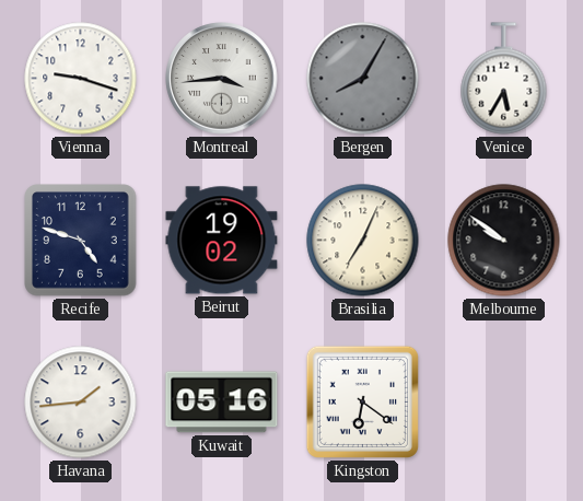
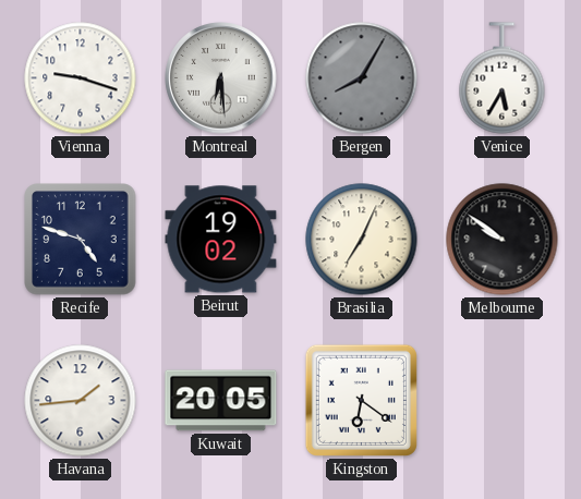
Montreal: 3:44 -> 6:29
Kuwait: 05:16 -> 20:05
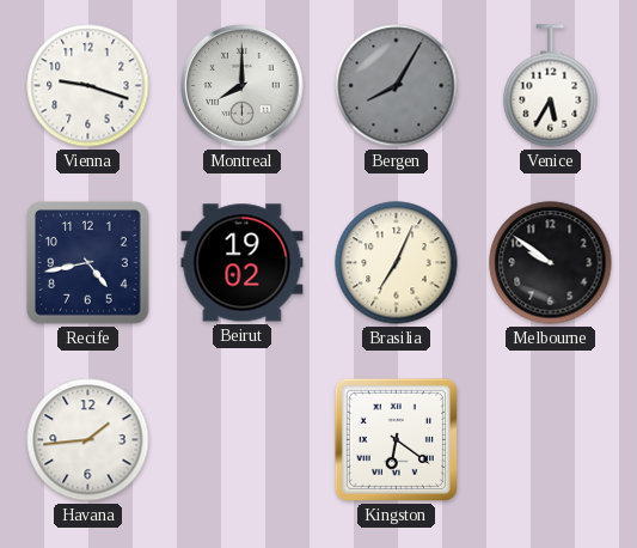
Montreal: 6:29 -> 8:00
Recife: 4:48 -> 4:43
Kuwait: 20:05 -> none
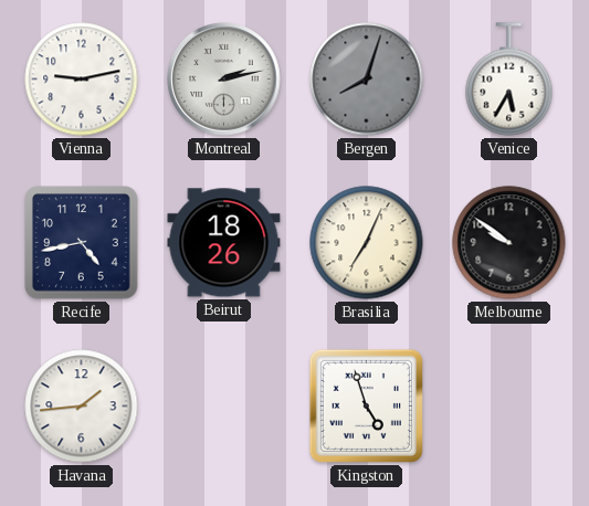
Vienna: 9:18 -> 9:13
Montreal: 8:00 -> 2:13
Bergen: 8:05 -> 8:03
Beirut: 19:02 -> 18:26
Kingston: 6:21 -> 4:57
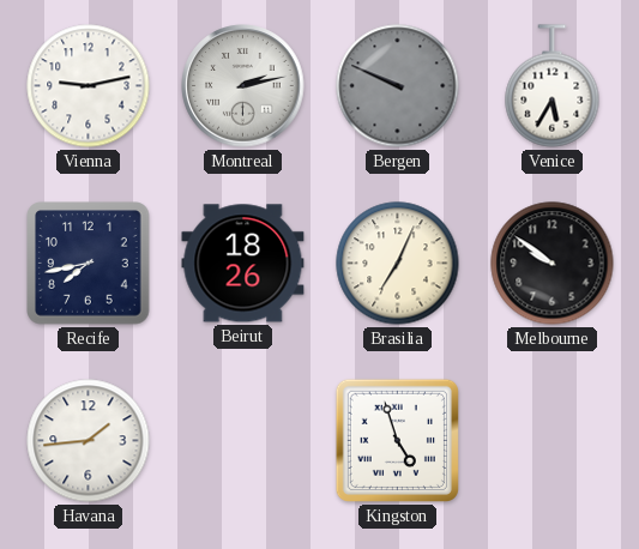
Bergen: 8:03 -> 9:49
Recife: 4:43 -> 7:43
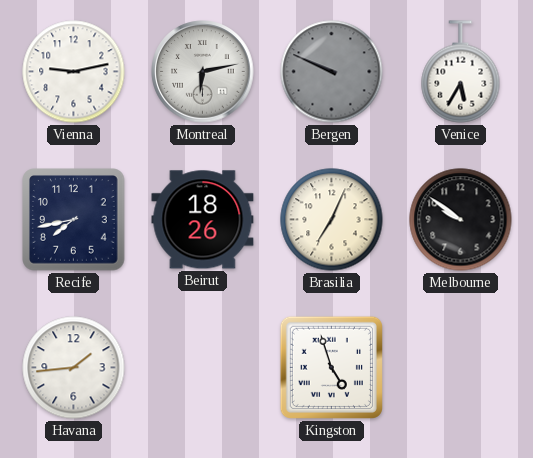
Montreal: 2:13 -> 6:13
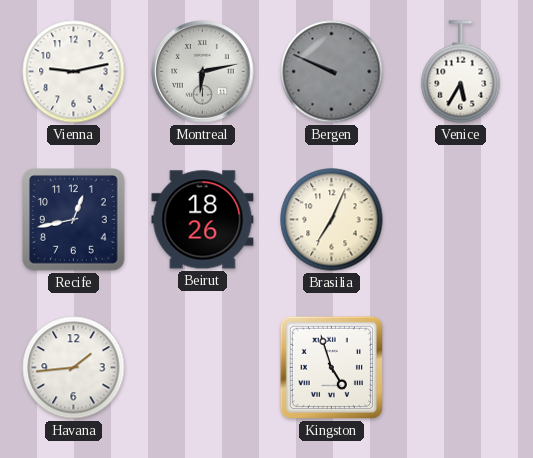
Recife: 7:43 -> 12:43
Melbourne: 9:51 -> none
